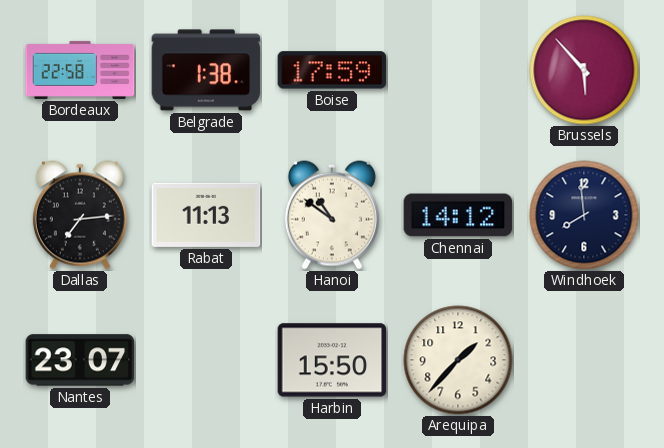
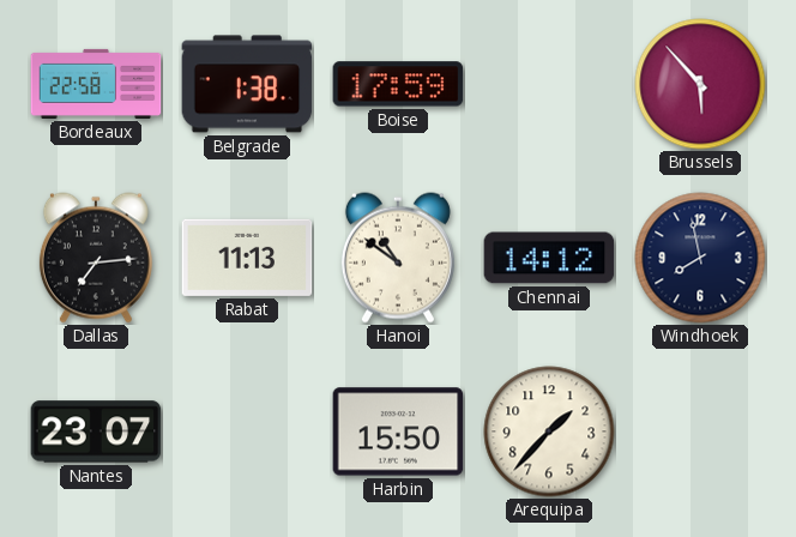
Windhoek: 7:59 -> 7:58
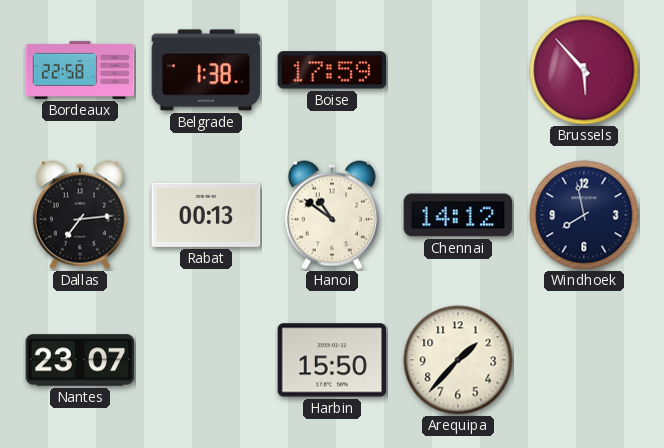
Rabat: 11:13 -> 00:13
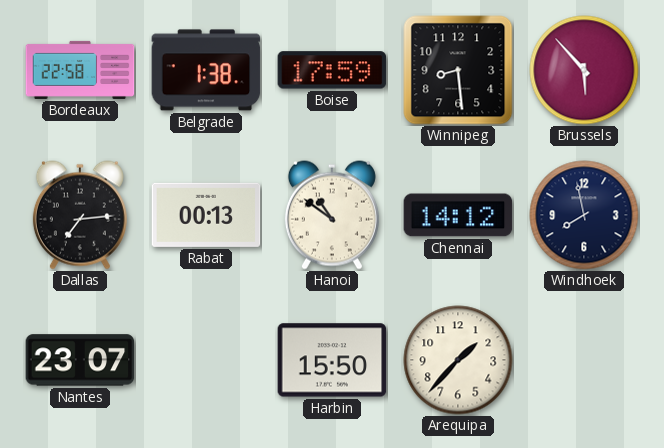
Winnipeg: none -> 8:29
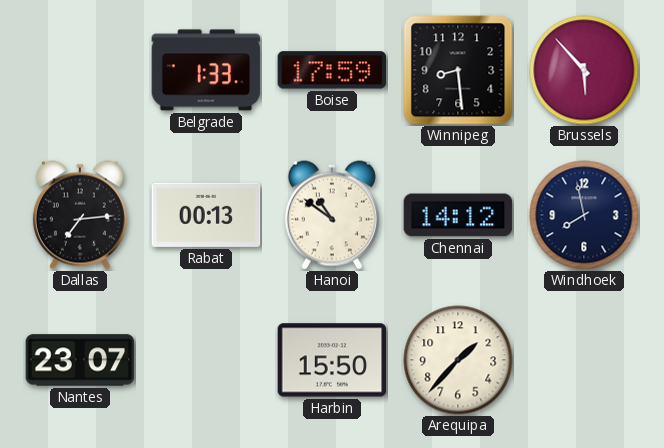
Bordeaux: 22:58 -> none
Belgrade: 1:38 -> 1:33
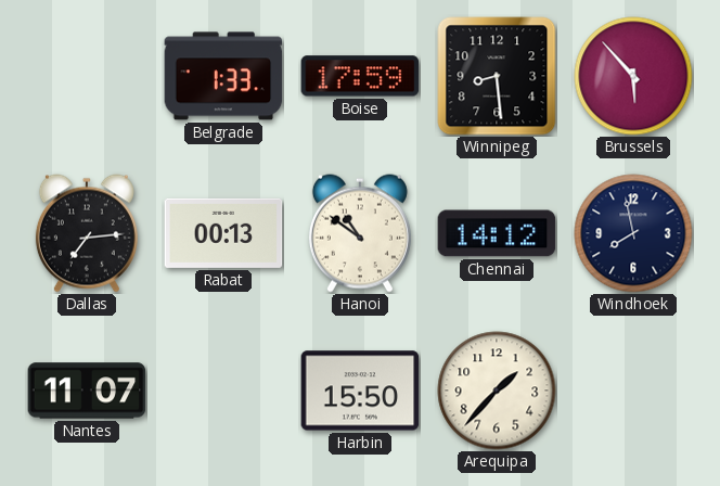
Nantes: 23:07 -> 11:07
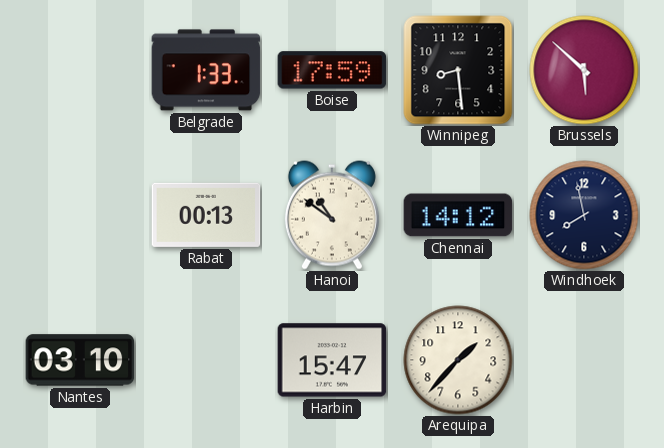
Brussels: 5:53 -> 5:52
Dallas: 7:14 -> none
Nantes: 11:07 -> 03:10
Harbin: 15:50 -> 15:47
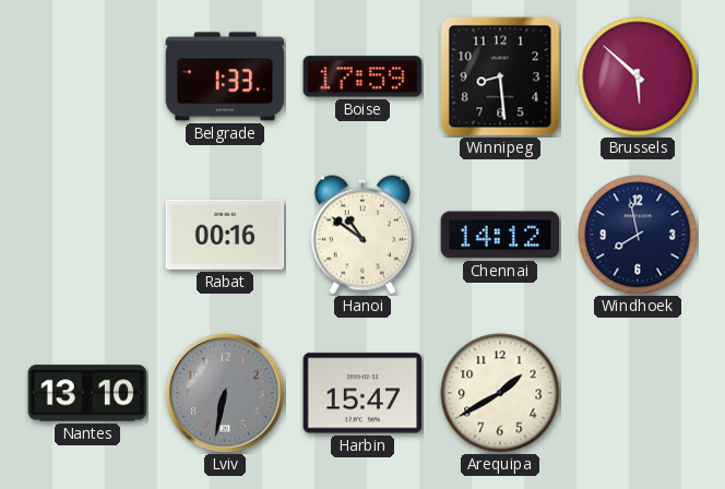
Rabat: 00:13 -> 00:16
Nantes: 03:10 -> 13:10
Lviv: none -> 6:32
Arequipa: 1:37 -> 1:40
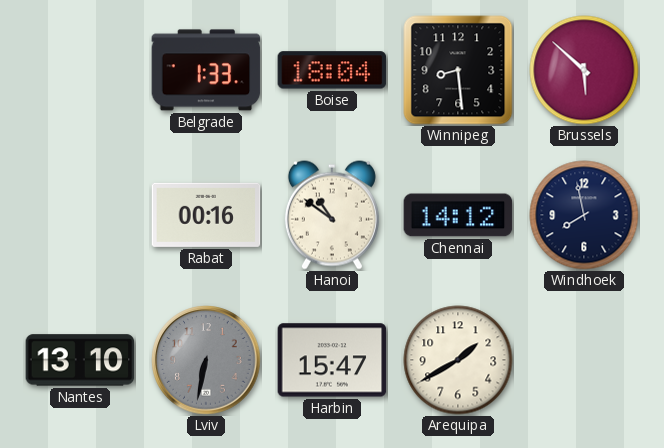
Boise: 17:59 -> 18:04
